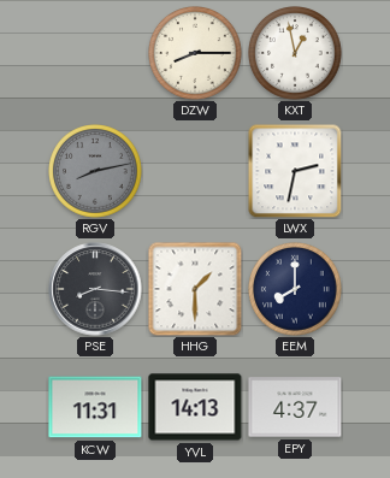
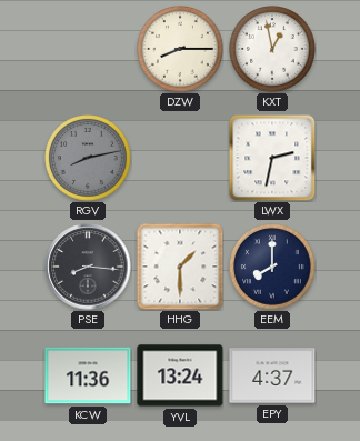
KCW: 11:31 -> 11:36
YVL: 14:13 -> 13:24
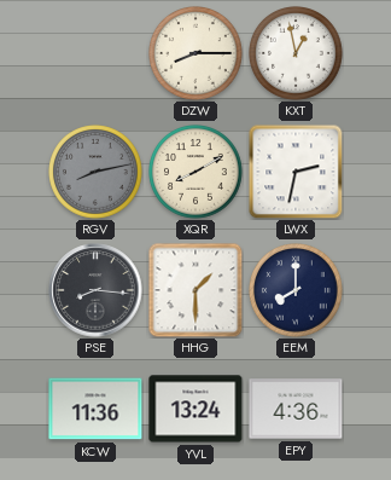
XQR: none -> 8:10
EPY: 4:37 -> 4:36
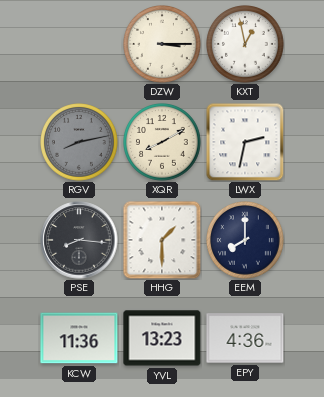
DZW: 8:15 -> 3:15
YVL: 13:24 -> 13:23
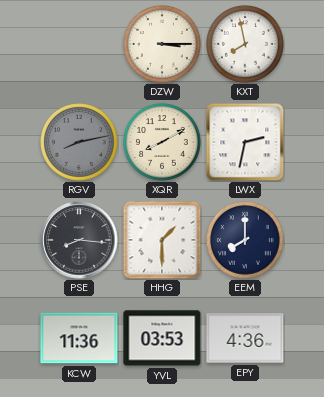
KXT: 12:58 -> 7:58
YVL: 13:23 -> 03:53
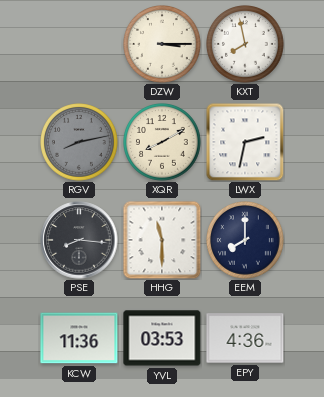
HHG: 1:30 -> 11:30
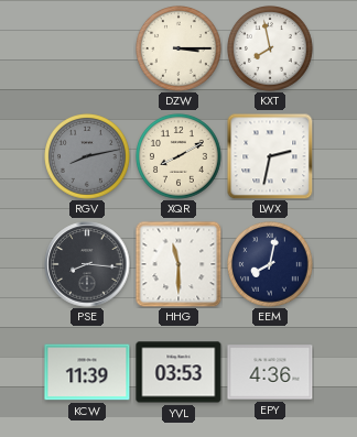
EEM: 8:00 -> 8:02
KCW: 11:36 -> 11:39
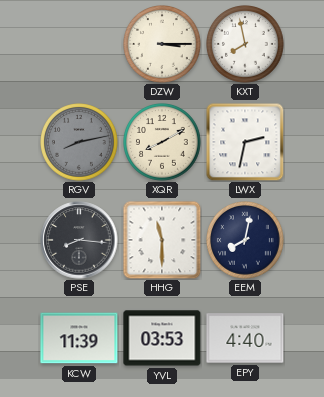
EPY: 4:36 -> 4:40
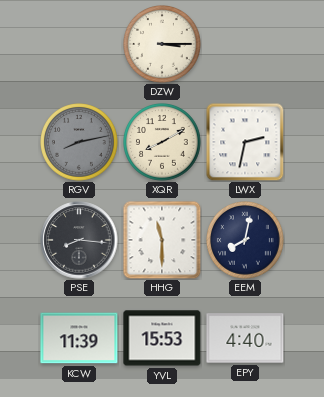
KXT: 7:58 -> none
YVL: 03:53 -> 15:53
